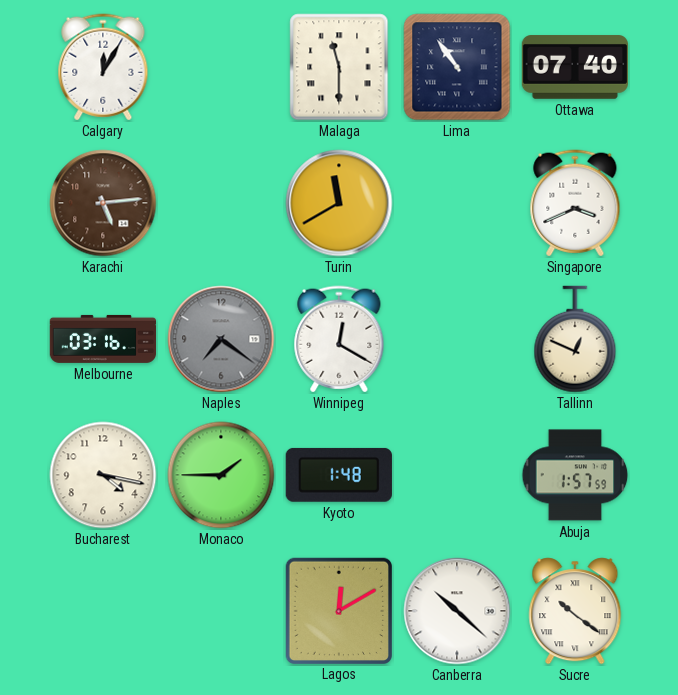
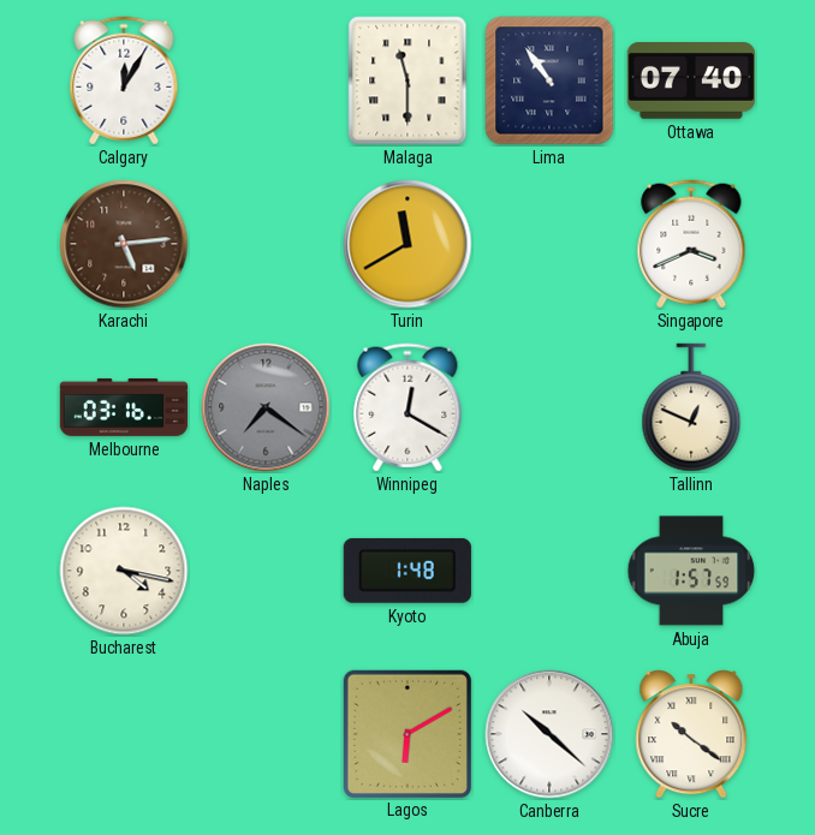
Monaco: 1:45 -> none
Lagos: 12:10 -> 6:10
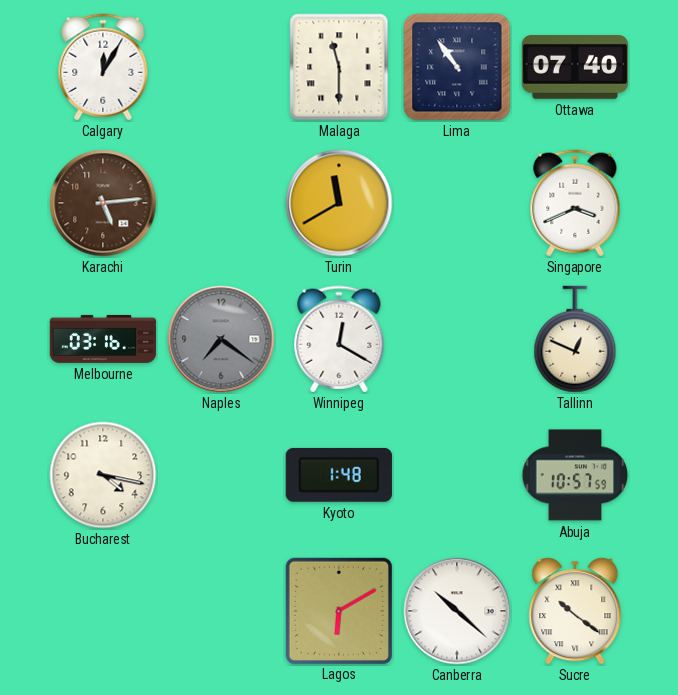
Abuja: 1:57 -> 10:57
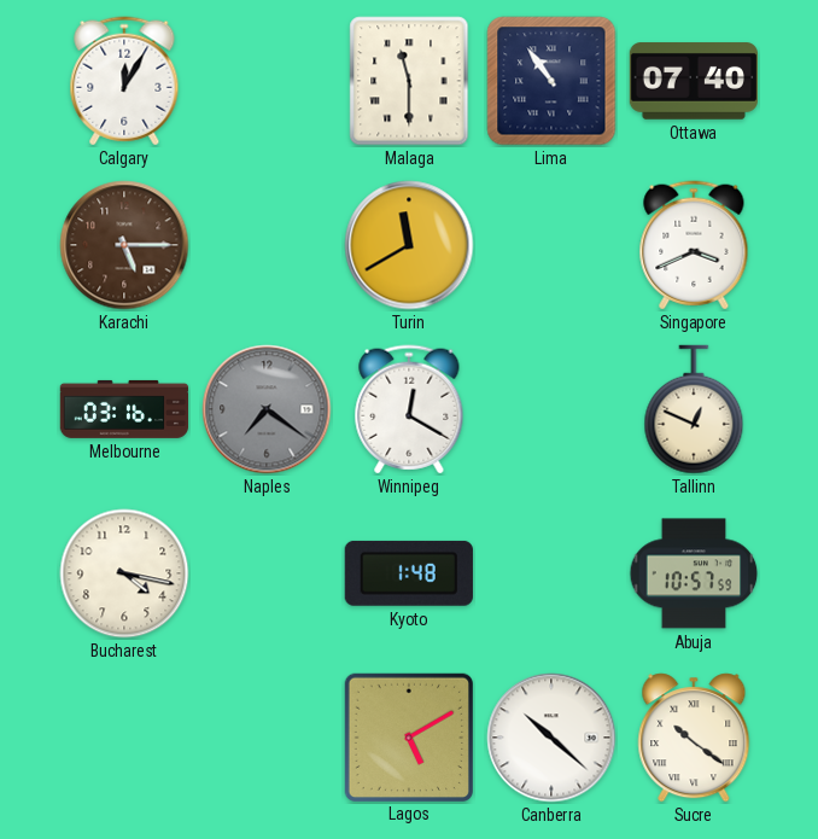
Karachi: 5:14 -> 5:15
Lagos: 6:10 -> 5:10
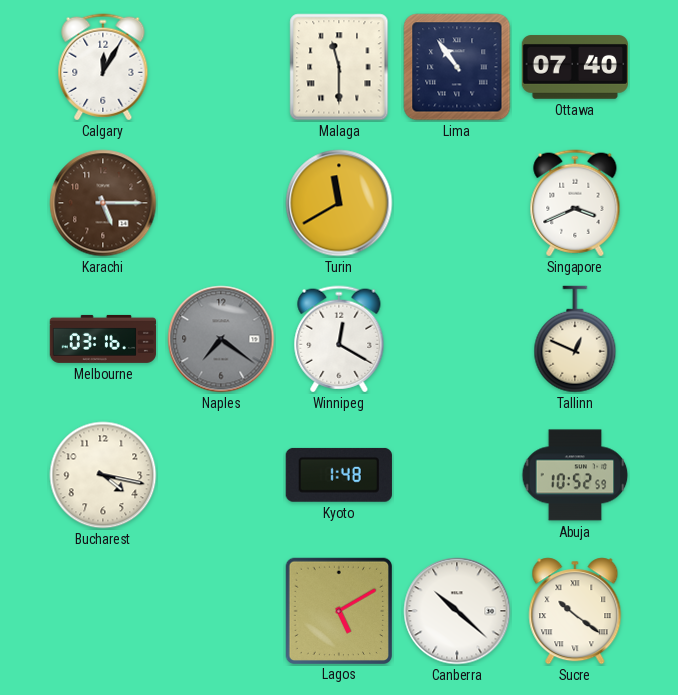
Abuja: 10:57 -> 10:52
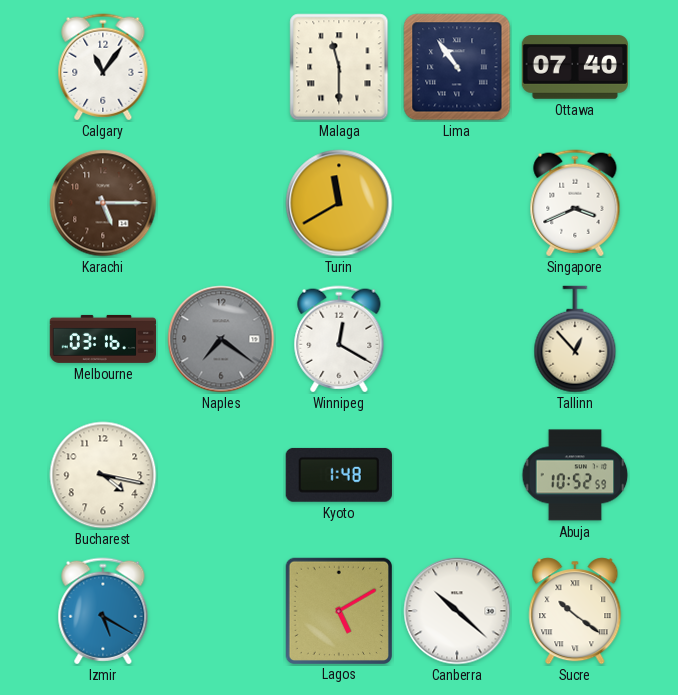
Calgary: 12:05 -> 11:06
Tallinn: 12:49 -> 12:53
Izmir: none -> 5:20
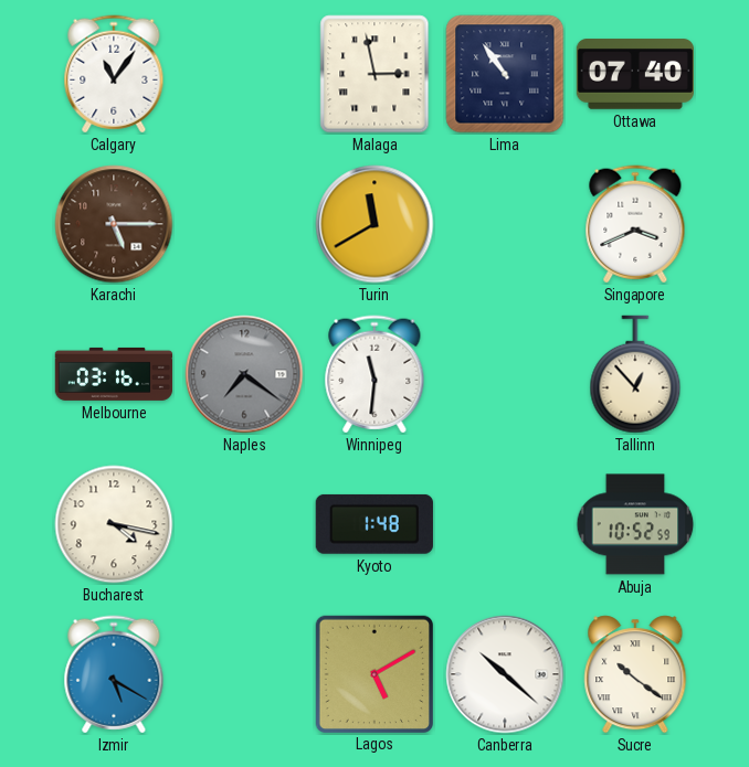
Malaga: 11:30 -> 2:58
Winnipeg: 12:20 -> 11:31
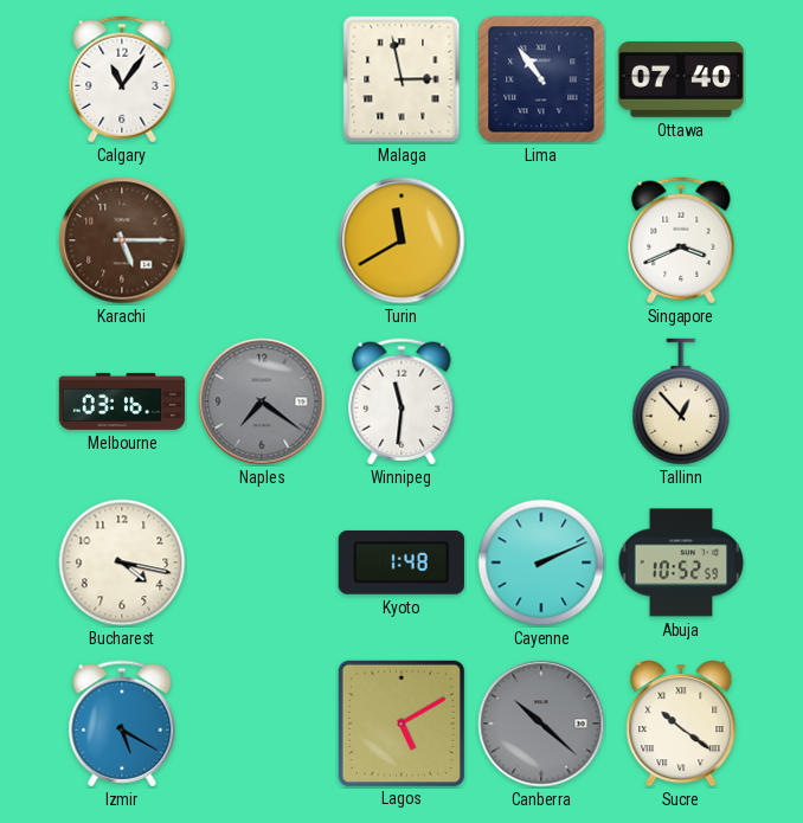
Cayenne: none -> 2:11
Canberra dial: white -> grey
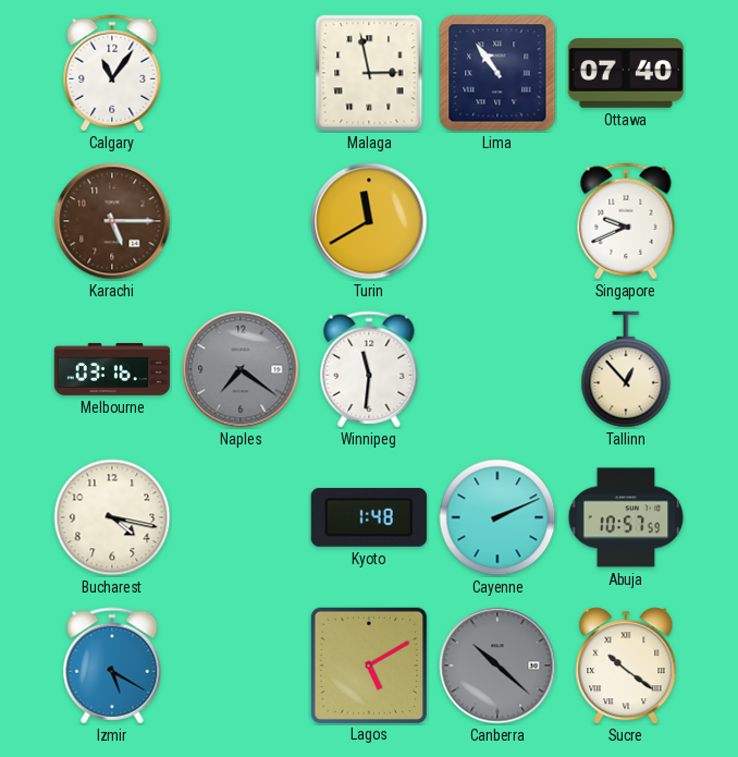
Singapore: 3:41 -> 9:41
Abuja: 10:52 -> 10:57
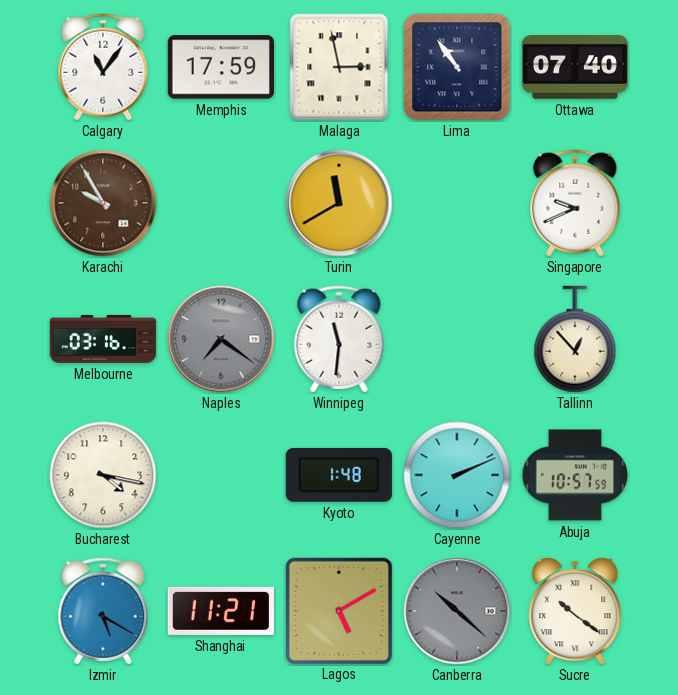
Memphis: none -> 17:59
Karachi: 5:15 -> 9:55
Shanghai: none -> 11:21
